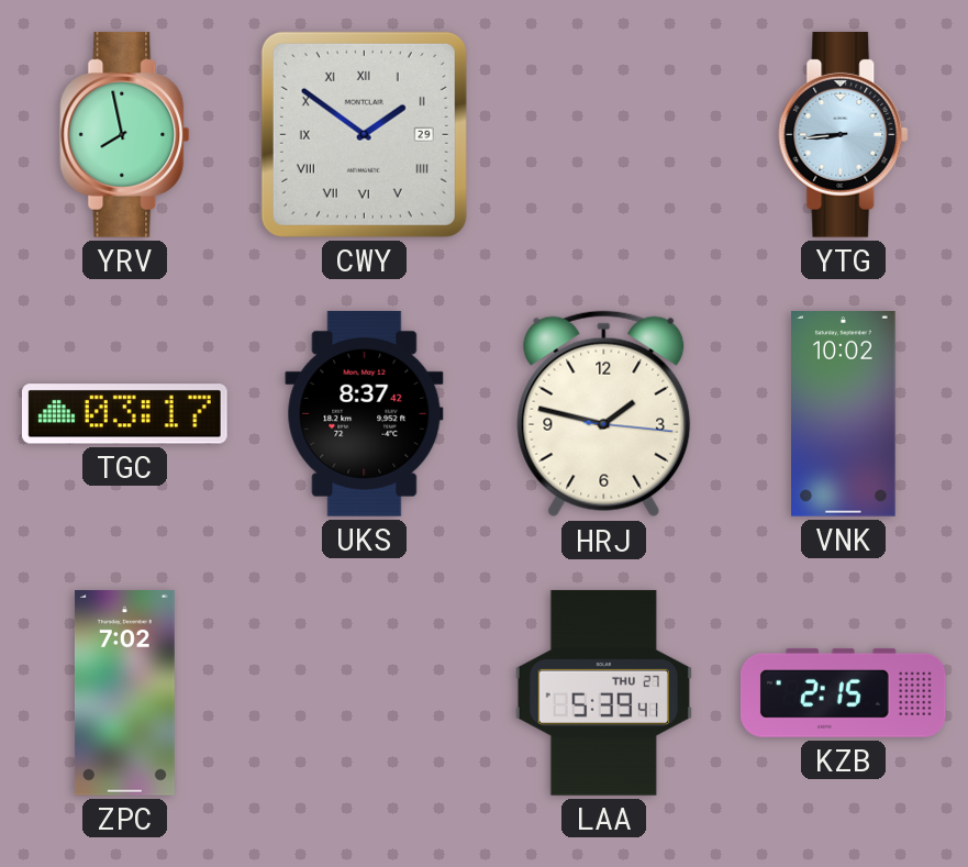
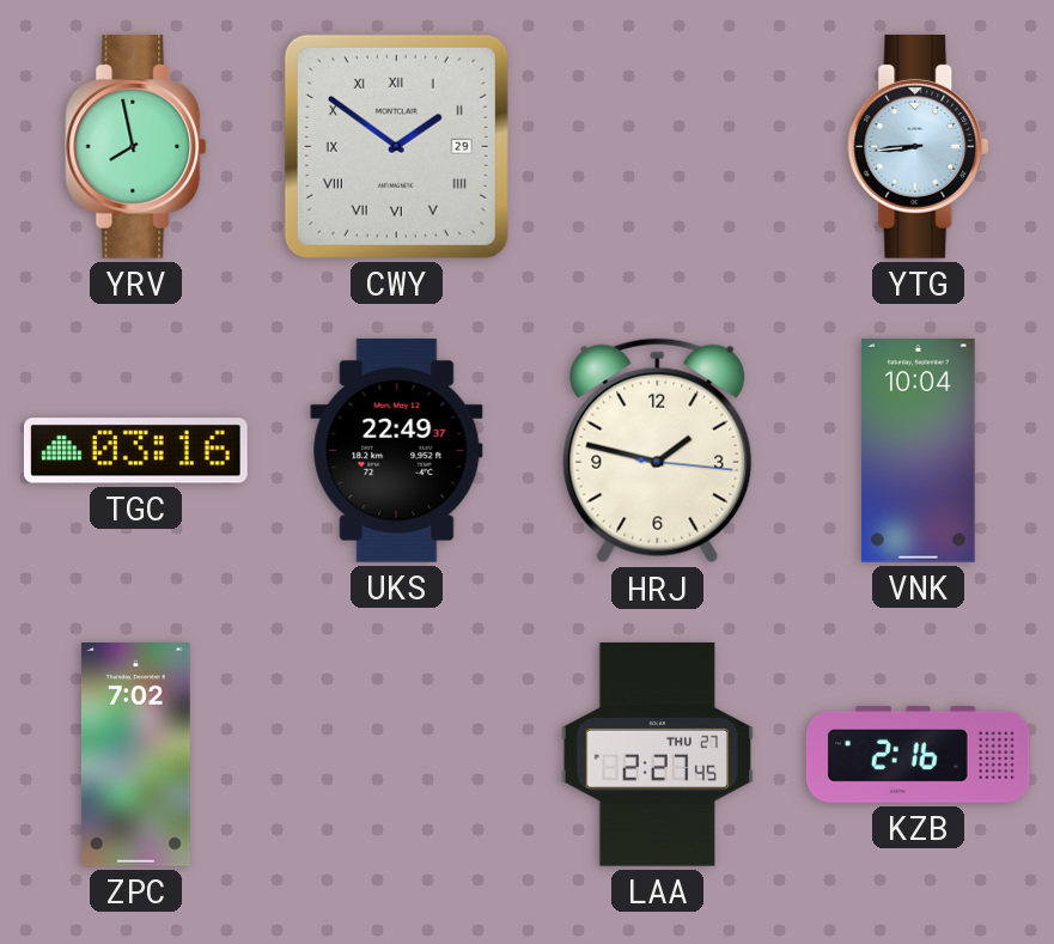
TGC: 03:17 -> 03:16
UKS: 8:37 -> 22:49
VNK: 10:02 -> 10:04
LAA: 5:39 -> 2:27
KZB: 2:15 -> 2:16
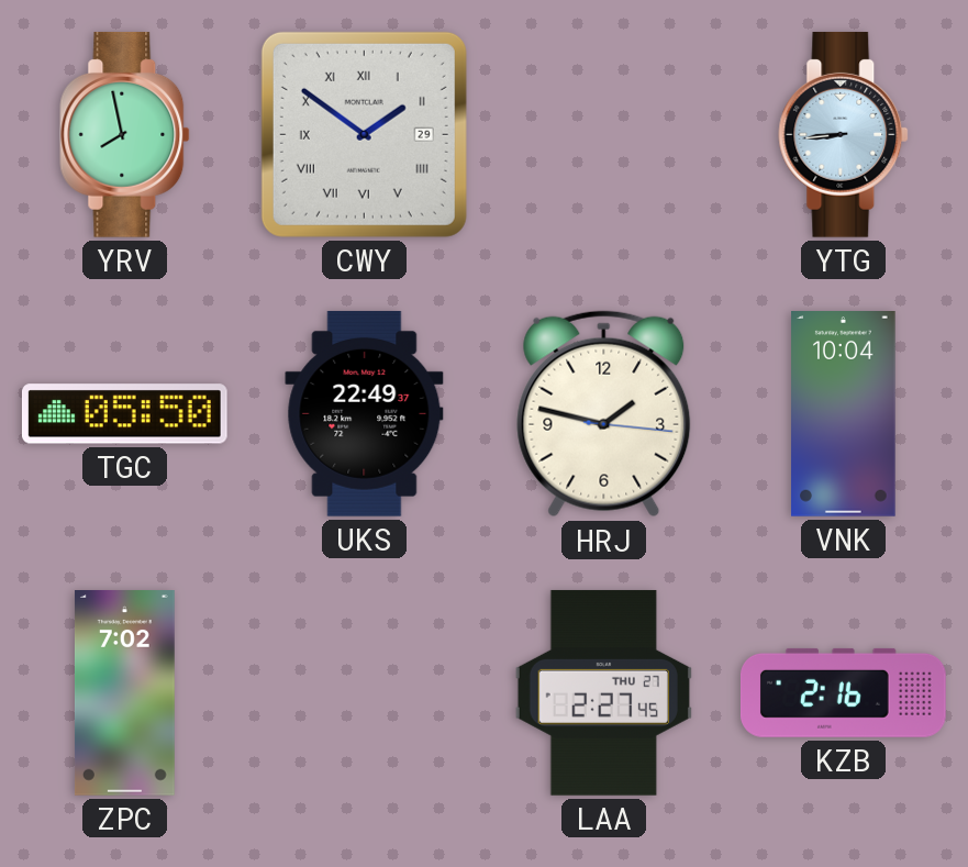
TGC: 03:16 -> 05:50
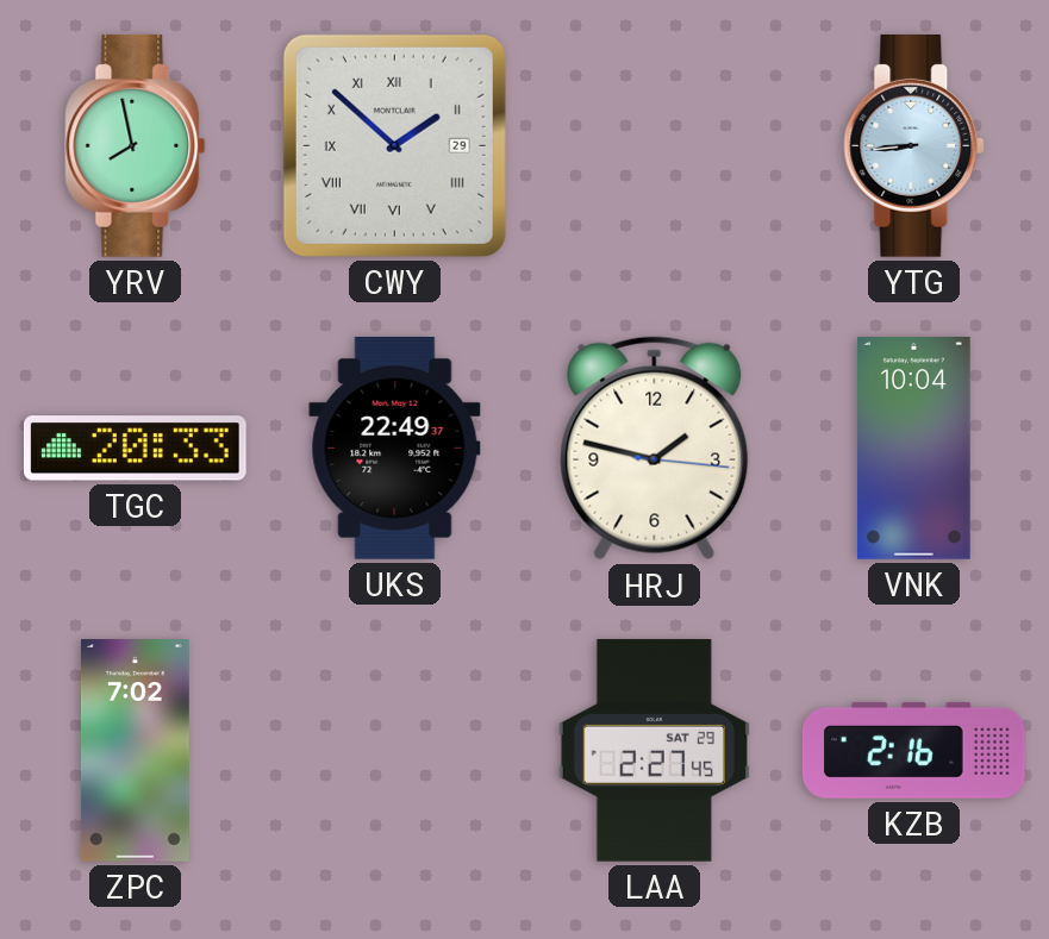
CWY: 1:51 -> 1:52
TGC: 05:50 -> 20:33
LAA date: THU 27 -> SAT 29
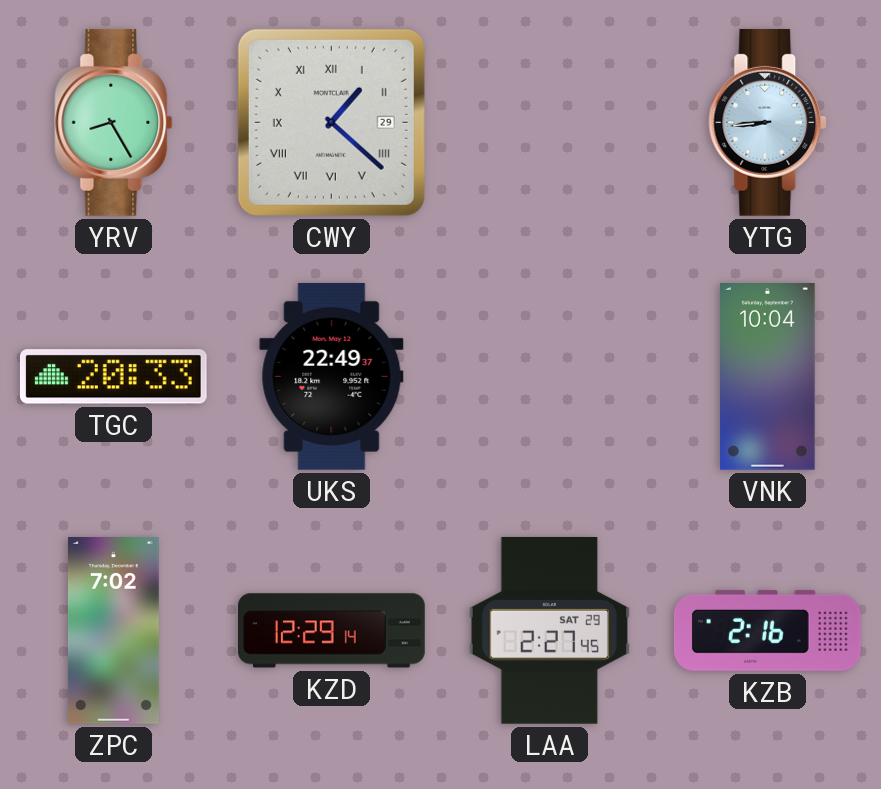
YRV: 7:58 -> 8:25
CWY: 1:52 -> 1:22
HRJ: 1:47 -> none
KZD: none -> 12:29
